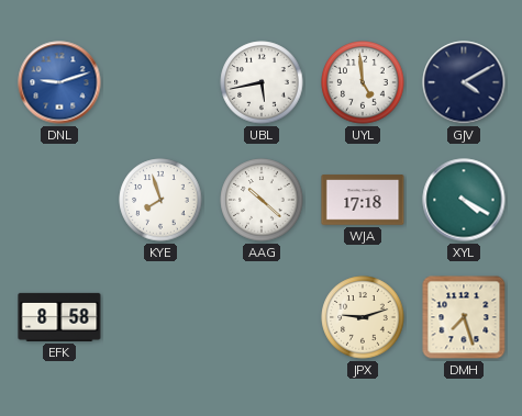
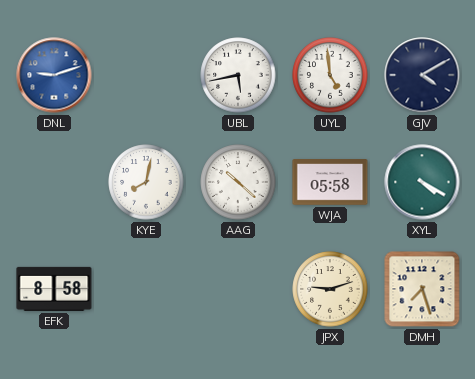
KYE: 7:57 -> 8:02
WJA: 17:18 -> 05:58
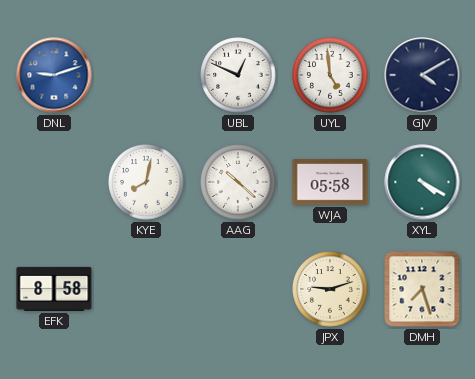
UBL: 5:43 -> 12:49
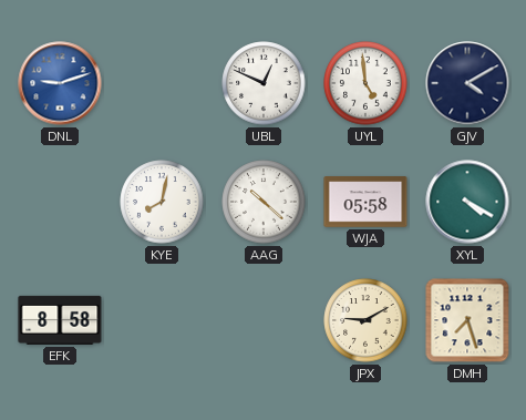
JPX: 9:12 -> 9:10
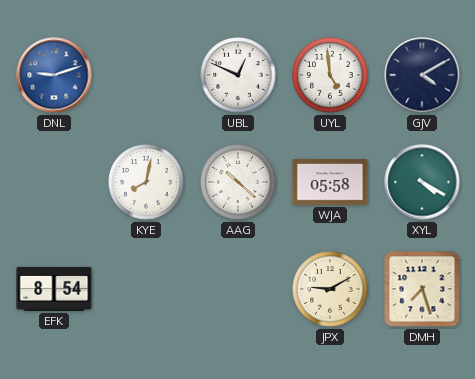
EFK: 8:58 -> 8:54
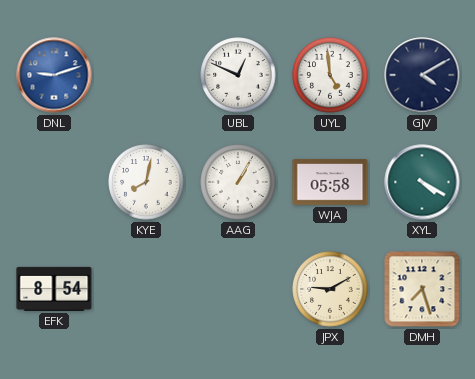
AAG: 10:22 -> 1:05
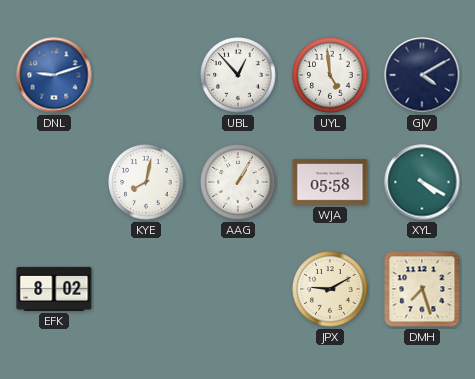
UBL: 12:49 -> 12:53
EFK: 8:54 -> 8:02
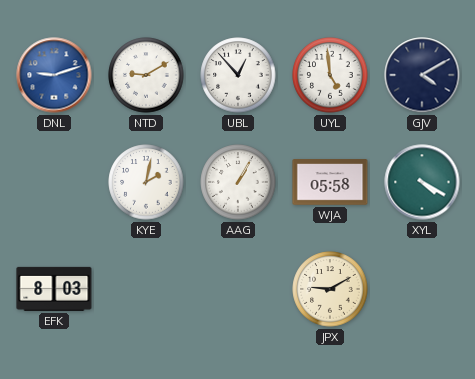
NTD: none -> 9:10
KYE: 8:02 -> 2:02
EFK: 8:02 -> 8:03
DMH: 7:27 -> none
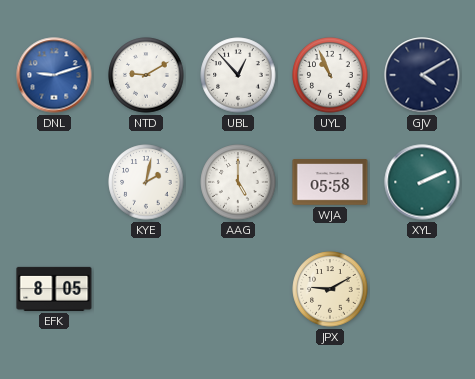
UYL: 4:59 -> 10:56
AAG: 1:05 -> 5:00
XYL: 4:20 -> 2:11
EFK: 8:03 -> 8:05
